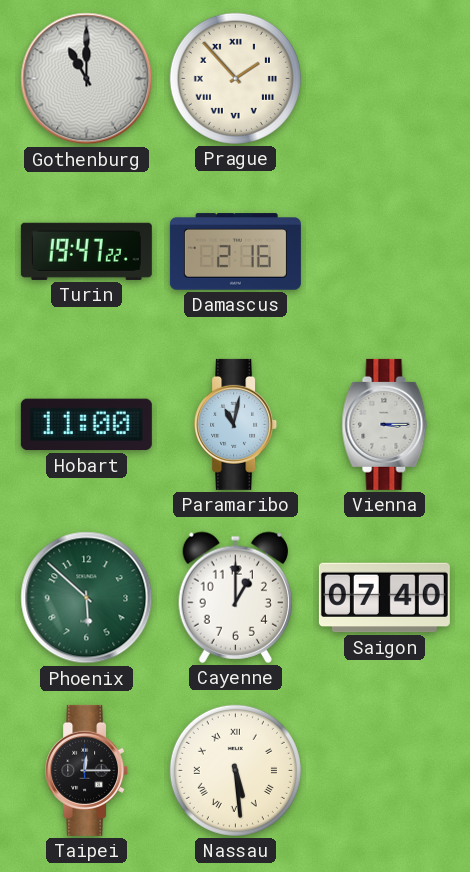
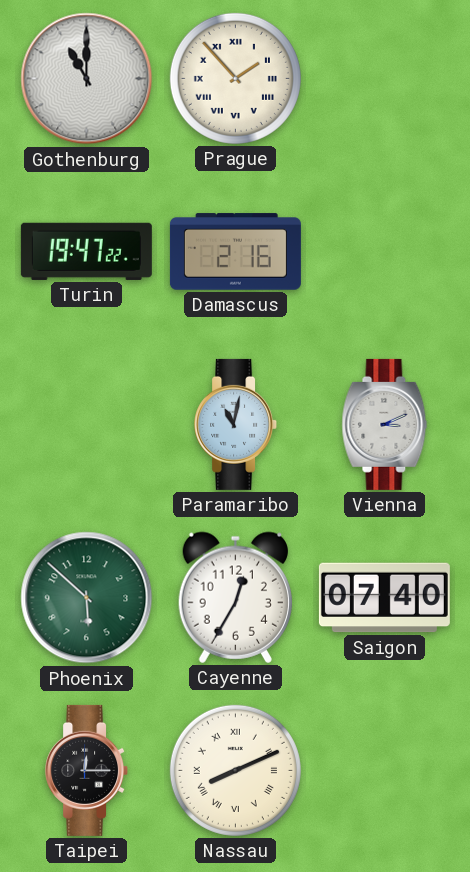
Hobart: 11:00 -> none
Vienna: 3:15 -> 3:11
Cayenne: 1:00 -> 12:35
Nassau: 5:29 -> 8:11
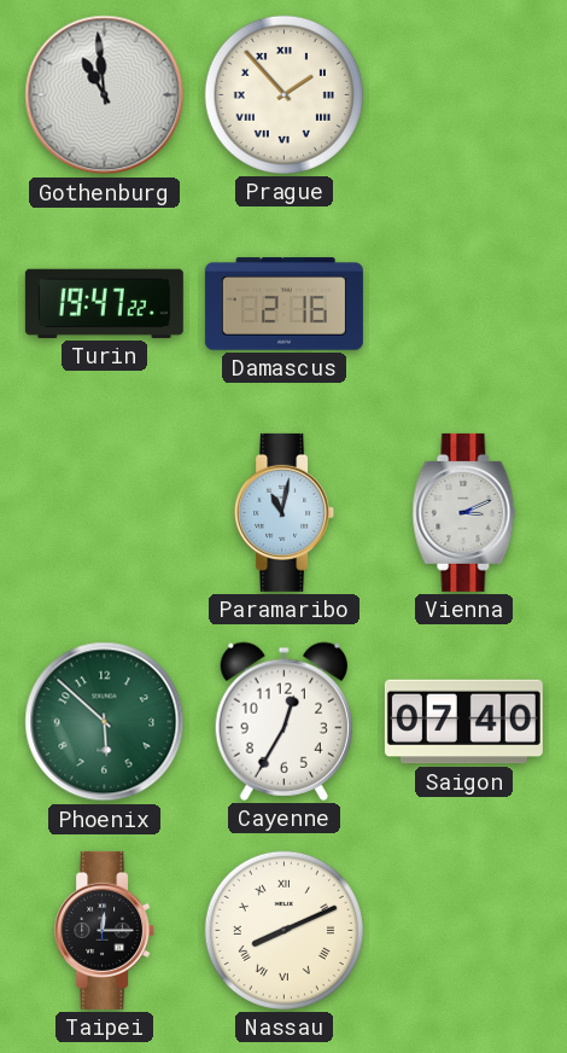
Gothenburg: 11:00 -> 10:59
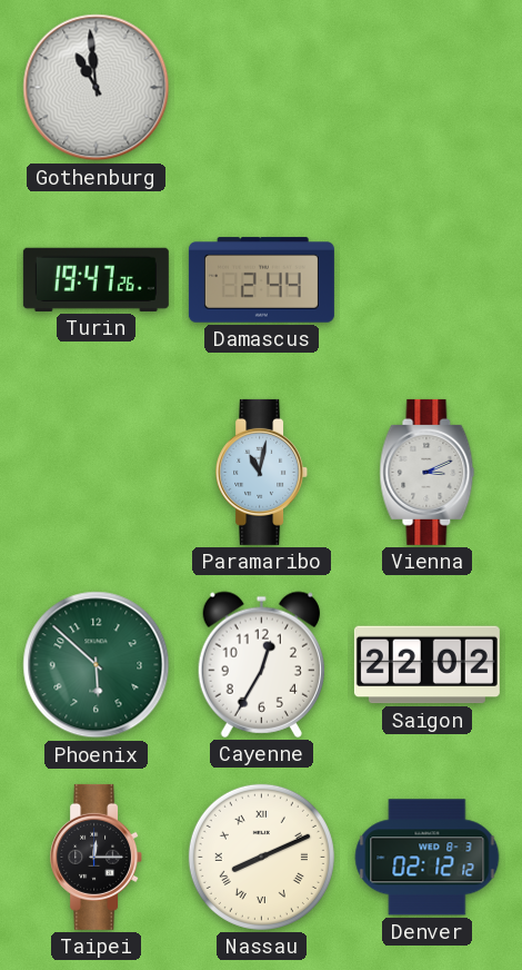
Prague: 1:53 -> none
Turin: 19:47:22 -> 19:47:26
Damascus: 2:16 -> 2:44
Saigon: 07:40 -> 22:02
Denver: none -> 02:12
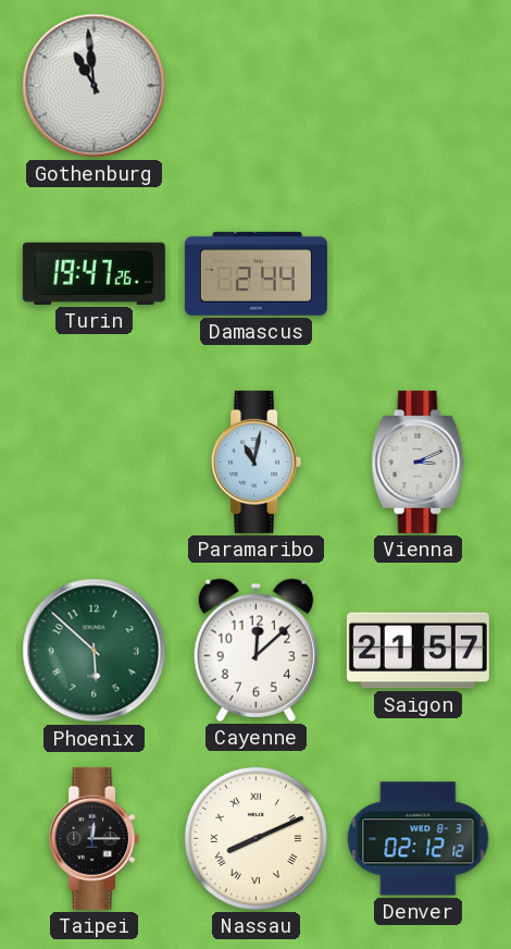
Cayenne: 12:35 -> 12:08
Saigon: 22:02 -> 21:57
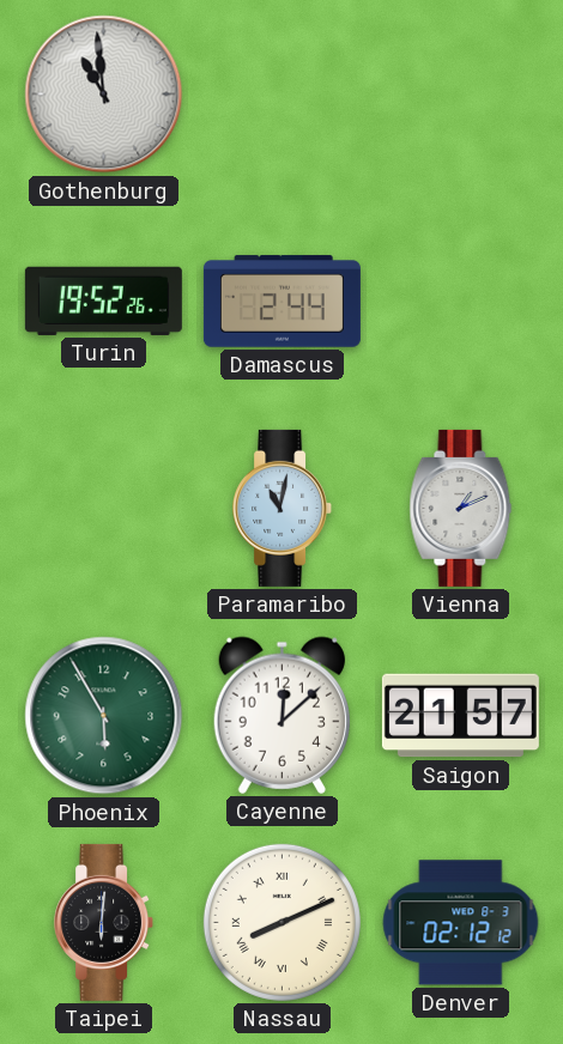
Turin: 19:47 -> 19:52
Vienna: 3:11 -> 1:11
Phoenix: 5:52 -> 5:55
Taipei: 12:15 -> 6:01
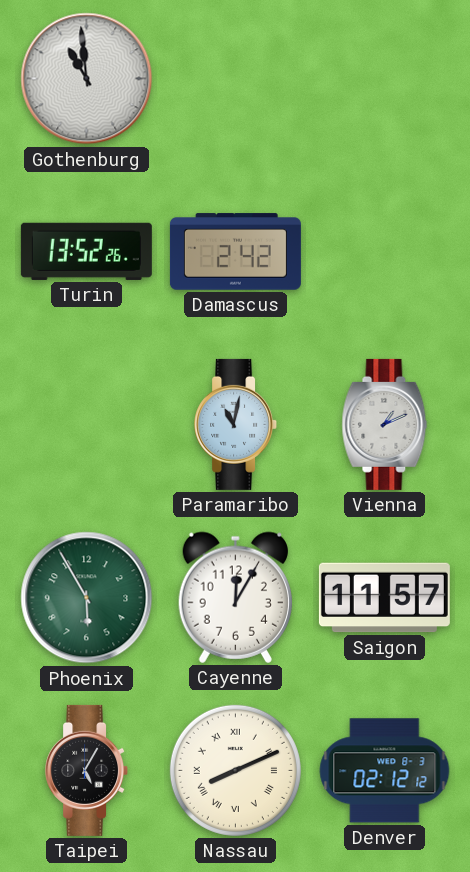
Turin: 19:52 -> 13:52
Damascus: 2:44 -> 2:42
Cayenne: 12:08 -> 12:05
Saigon: 21:57 -> 11:57
Taipei: 6:01 -> 5:05
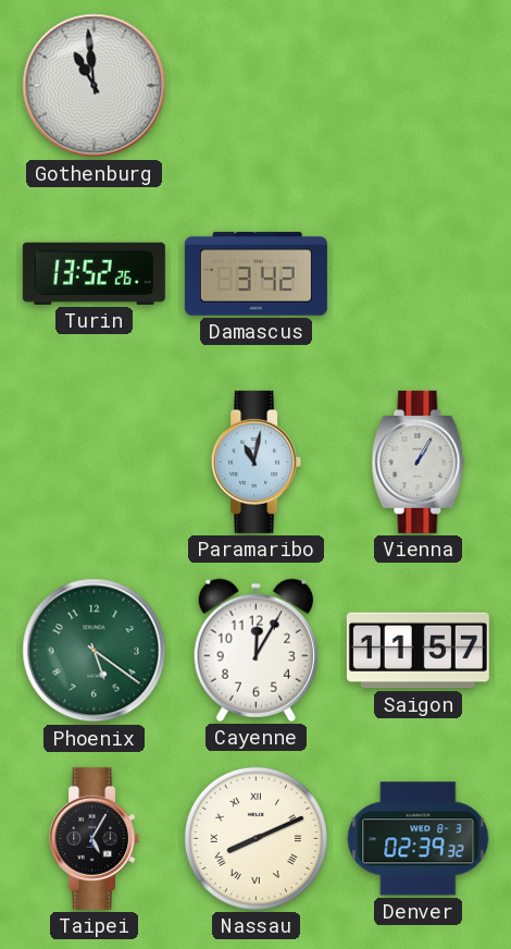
Damascus: 2:42 -> 3:42
Vienna: 1:11 -> 1:05
Phoenix: 5:55 -> 5:21
Denver: 02:12 -> 02:39
